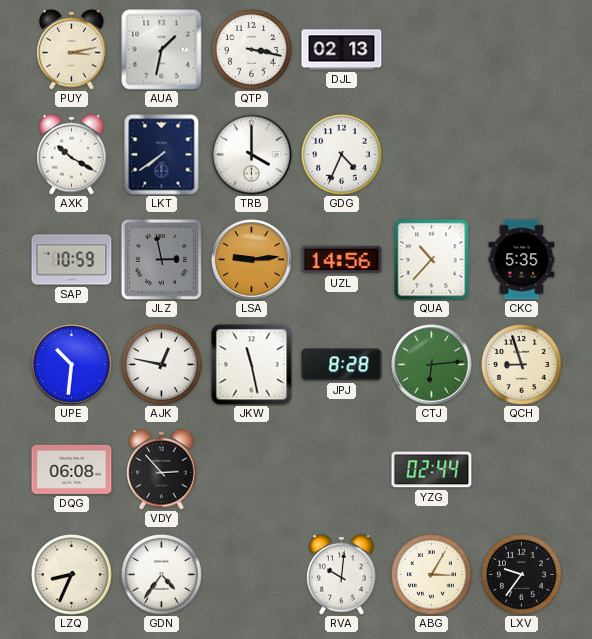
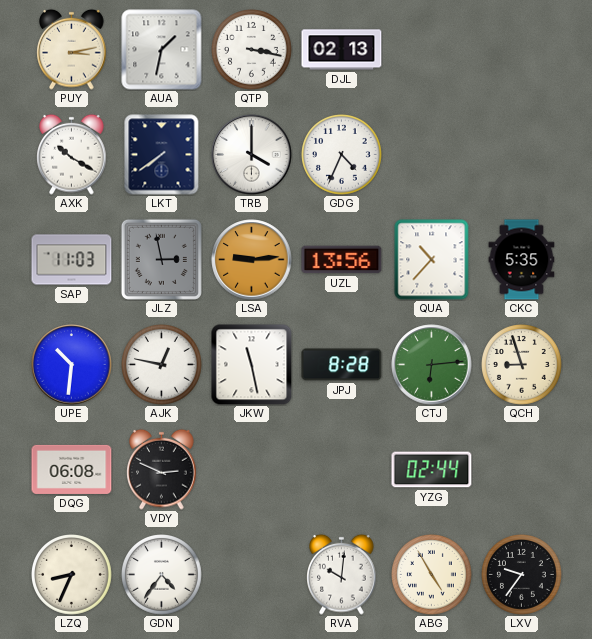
SAP: 10:59 -> 11:03
UZL: 14:56 -> 13:56
VDY: 2:53 -> 2:49
ABG: 3:05 -> 4:55
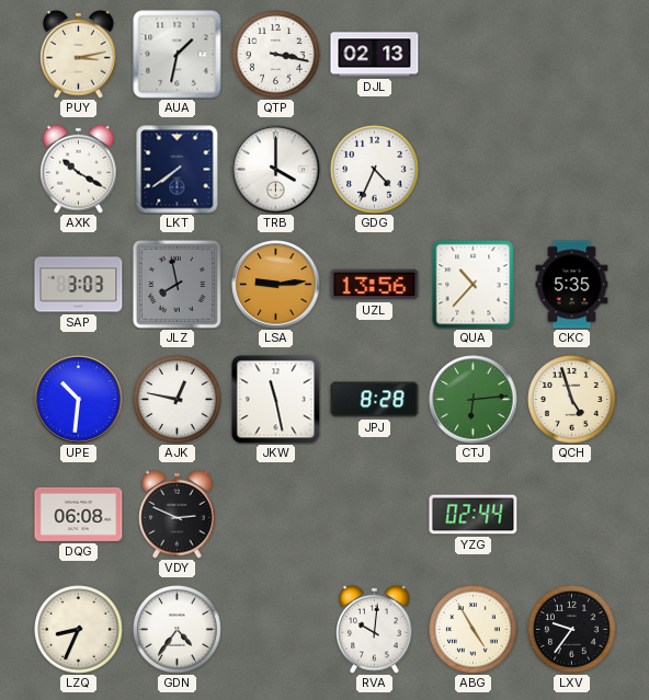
SAP: 11:03 -> 3:03
JLZ: 2:58 -> 7:58
QCH: 8:57 -> 4:57
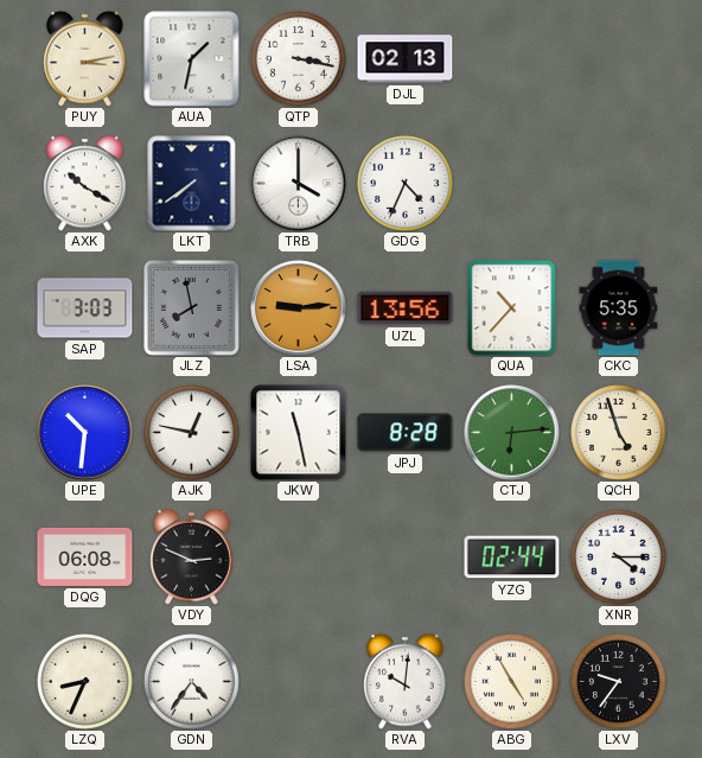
XNR: none -> 4:15
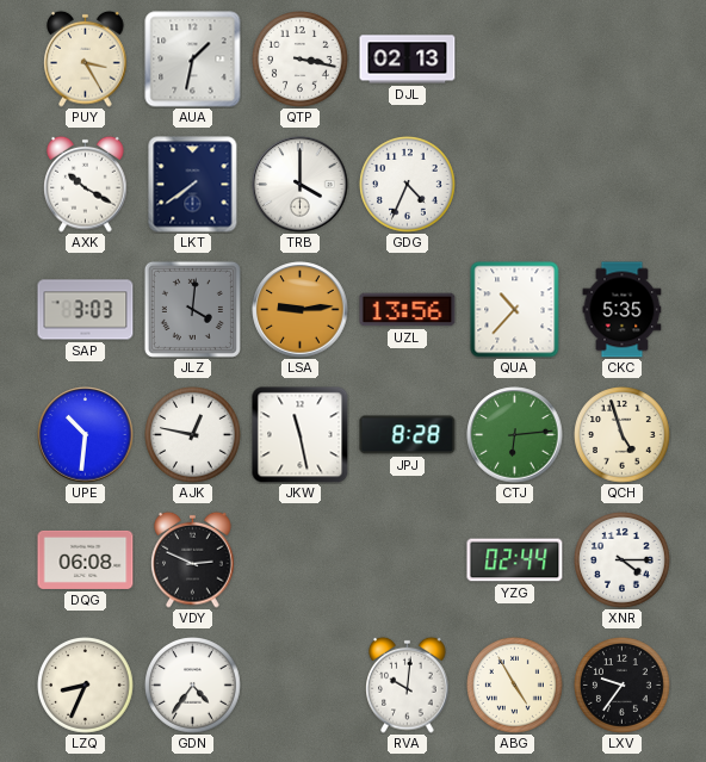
PUY: 3:13 -> 3:25
JLZ: 7:58 -> 4:01
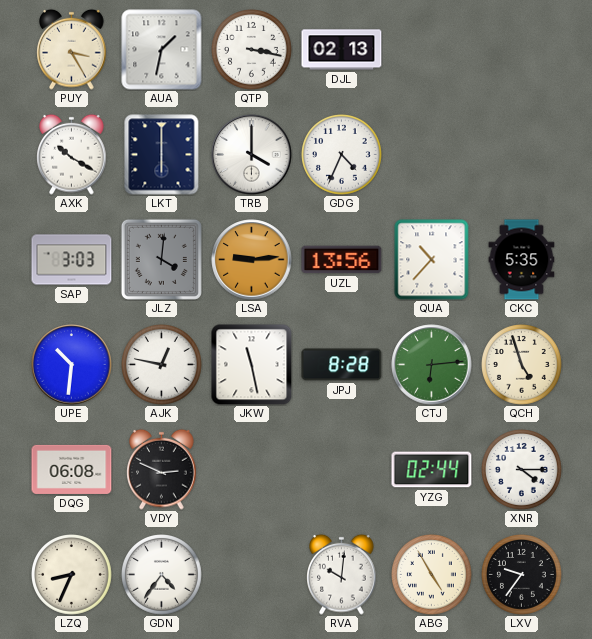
LKT: 7:39 -> 6:00
